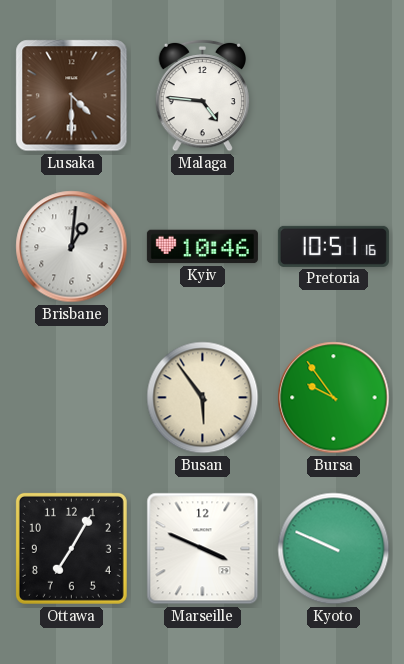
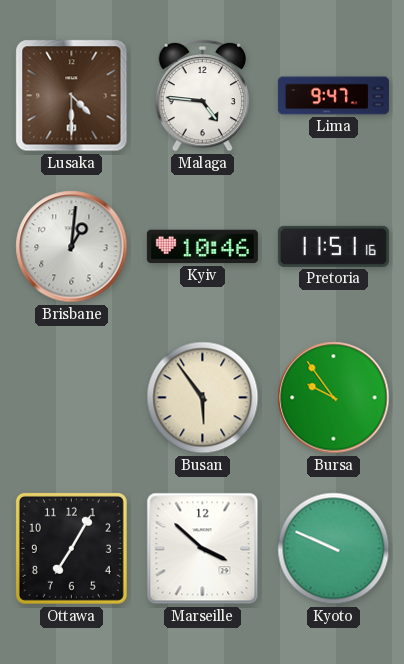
Lima: none -> 9:47
Pretoria: 10:51 -> 11:51
Marseille: 3:49 -> 3:52
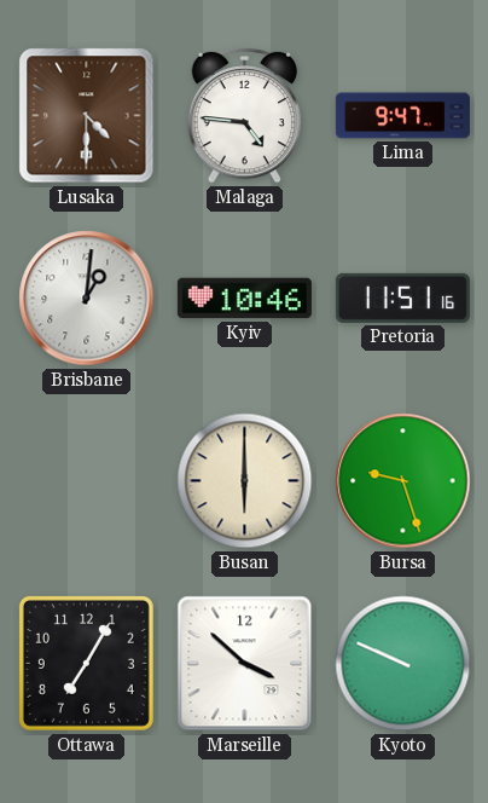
Busan: 5:54 -> 6:00
Bursa: 9:54 -> 9:27
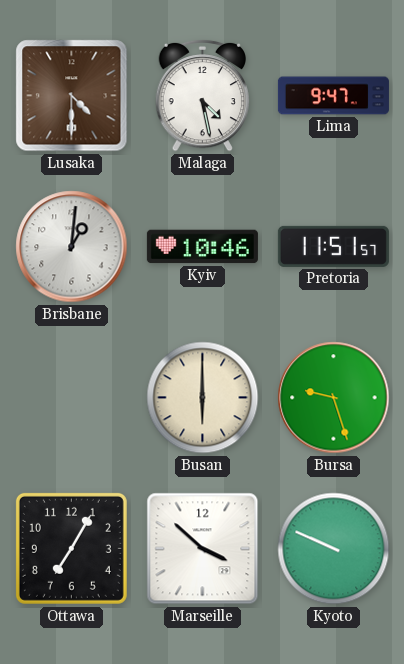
Malaga: 4:46 -> 4:28
Pretoria: 11:51:16 -> 11:51:57
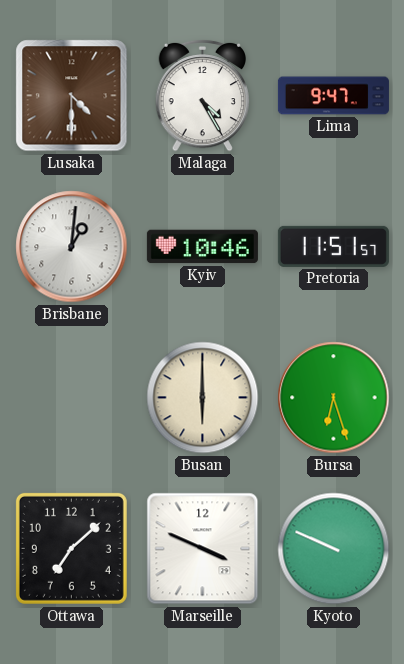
Malaga: 4:28 -> 4:25
Bursa: 9:27 -> 6:27
Ottawa: 7:05 -> 7:08
Marseille: 3:52 -> 3:49
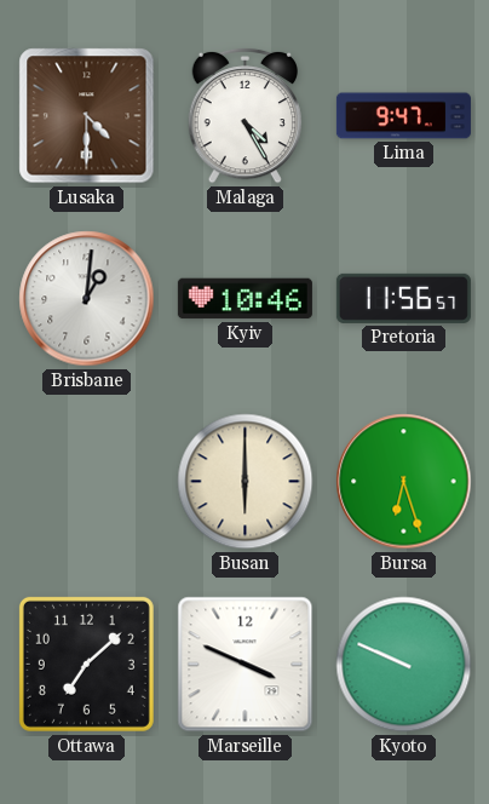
Pretoria: 11:51 -> 11:56
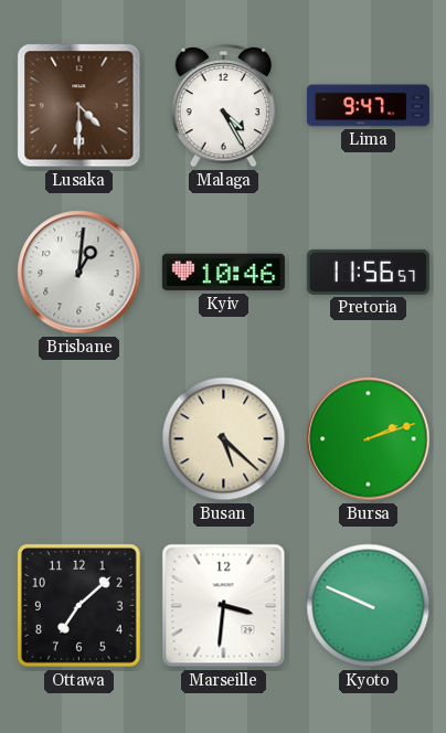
Busan: 6:00 -> 5:22
Bursa: 6:27 -> 2:12
Marseille: 3:49 -> 3:31
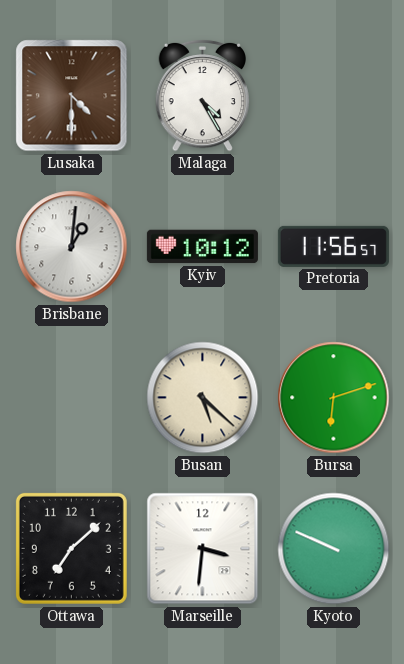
Lima: 9:47 -> none
Kyiv: 10:46 -> 10:12
Bursa: 2:12 -> 6:12
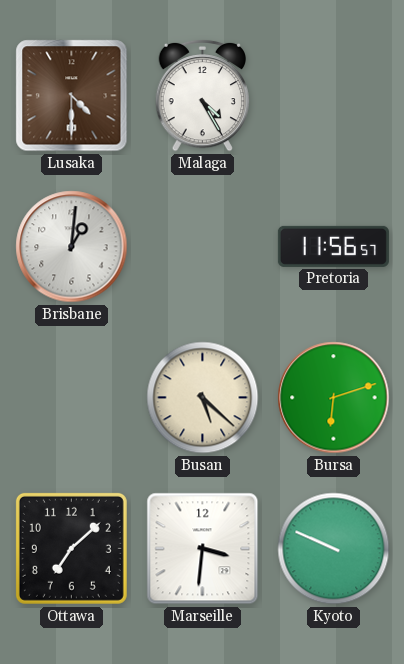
Kyiv: 10:12 -> none
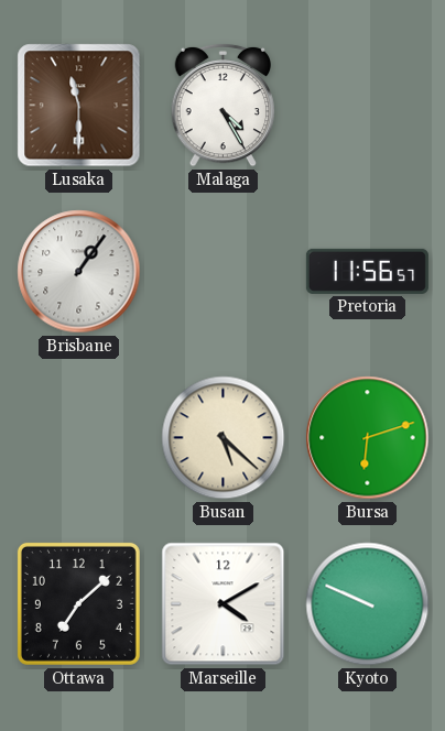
Lusaka: 4:30 -> 11:30
Brisbane: 1:01 -> 1:06
Marseille: 3:31 -> 4:10
